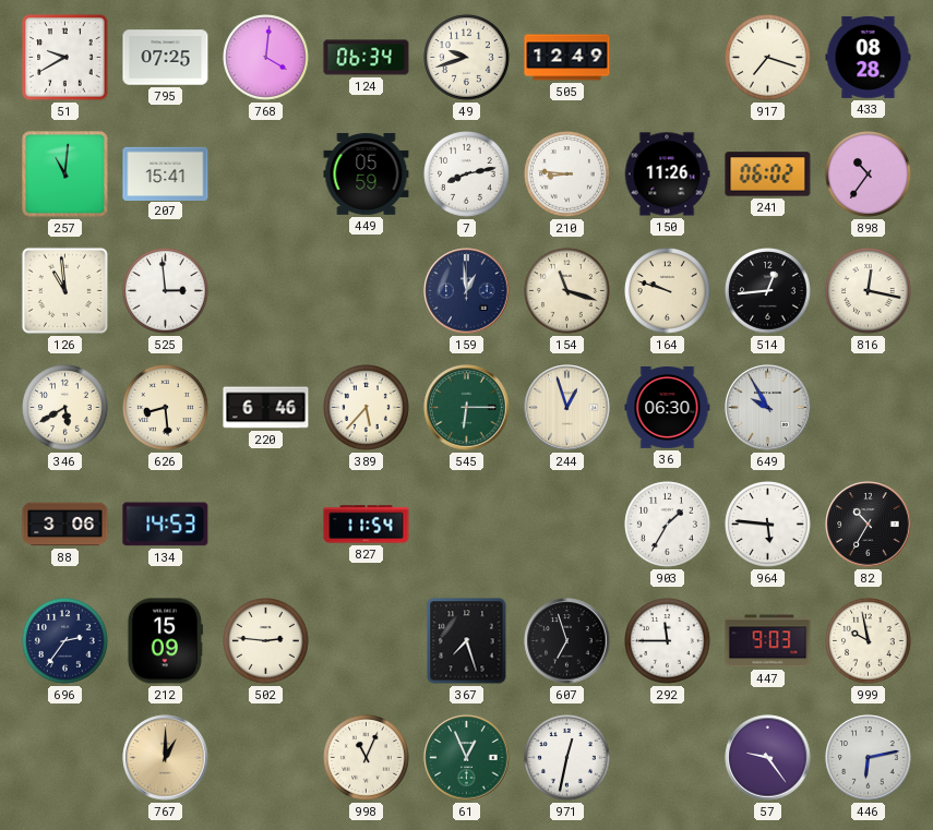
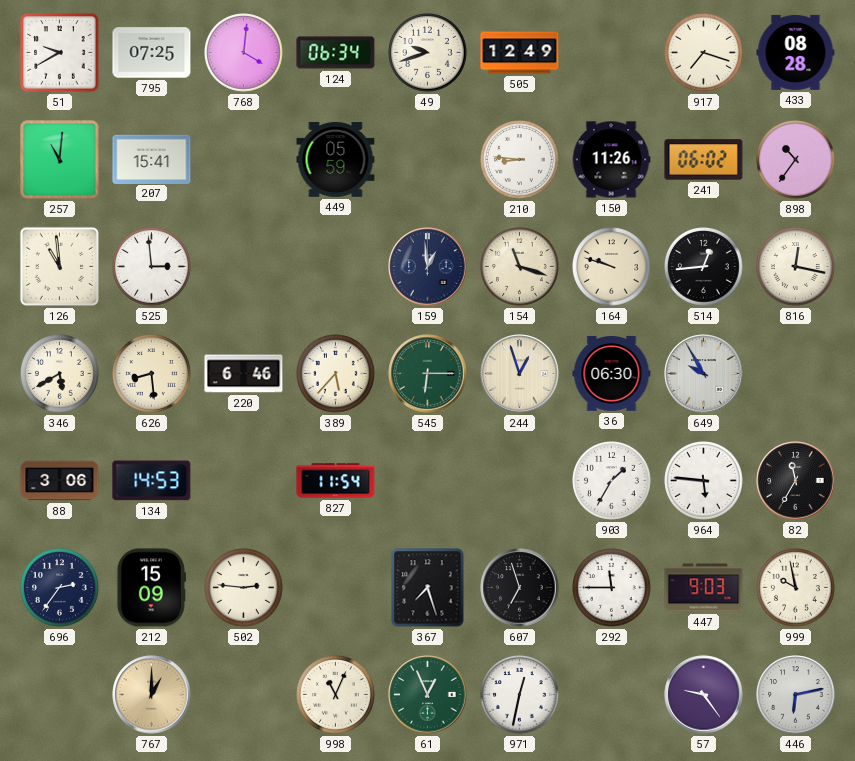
7: 8:13 -> none
82: 10:35 -> 11:35
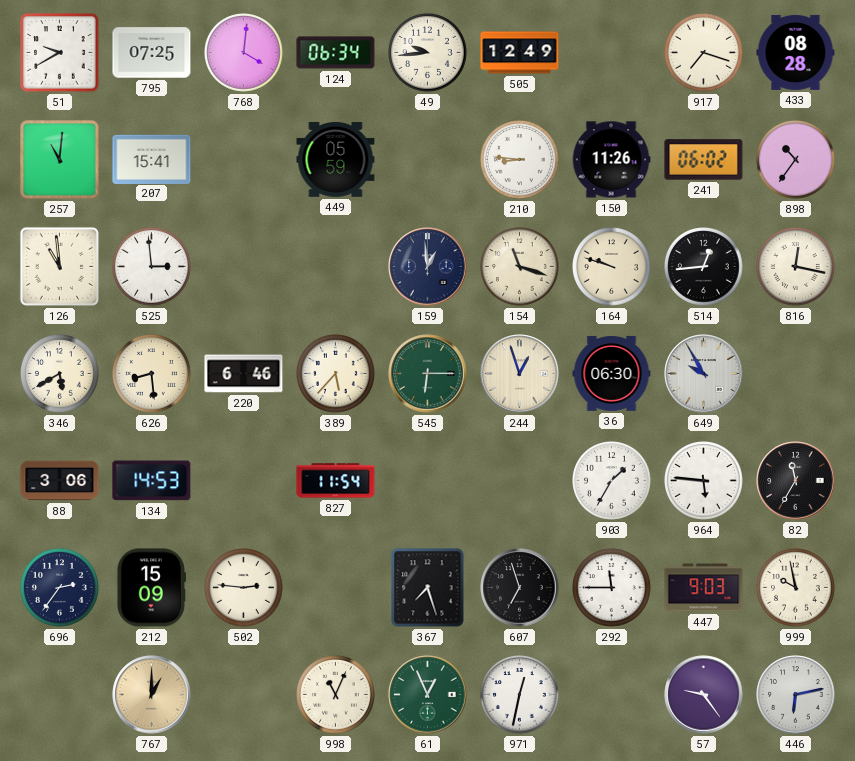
49: 9:42 -> 9:44
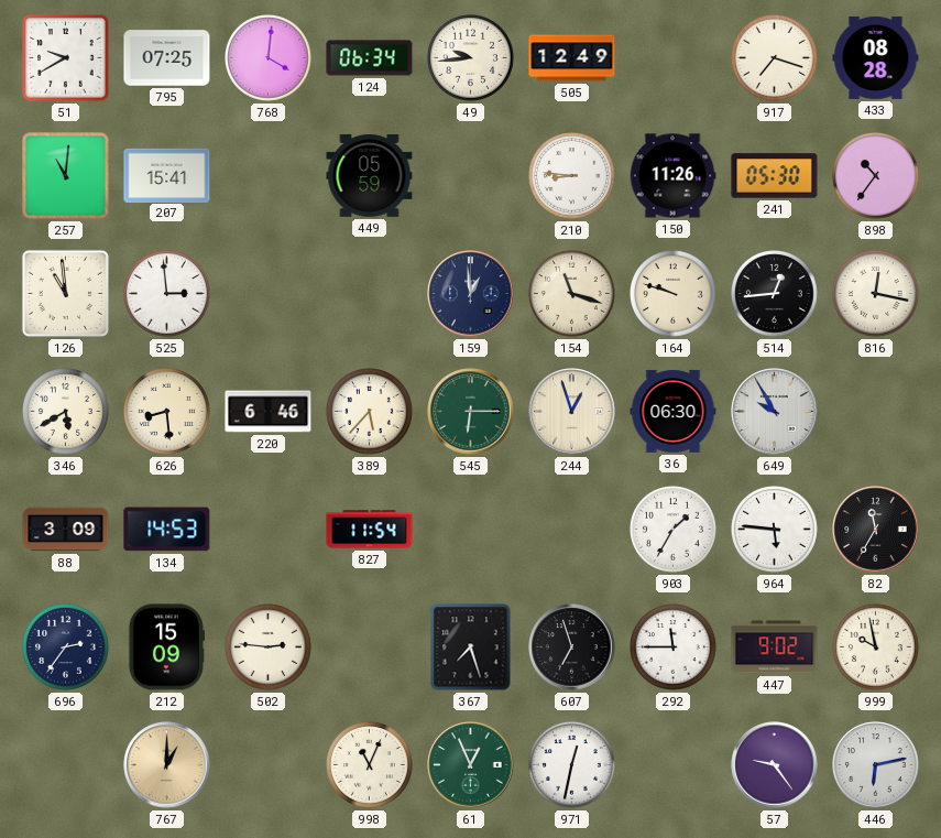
241: 06:02 -> 05:30
88: 3:06 -> 3:09
447: 9:03 -> 9:02
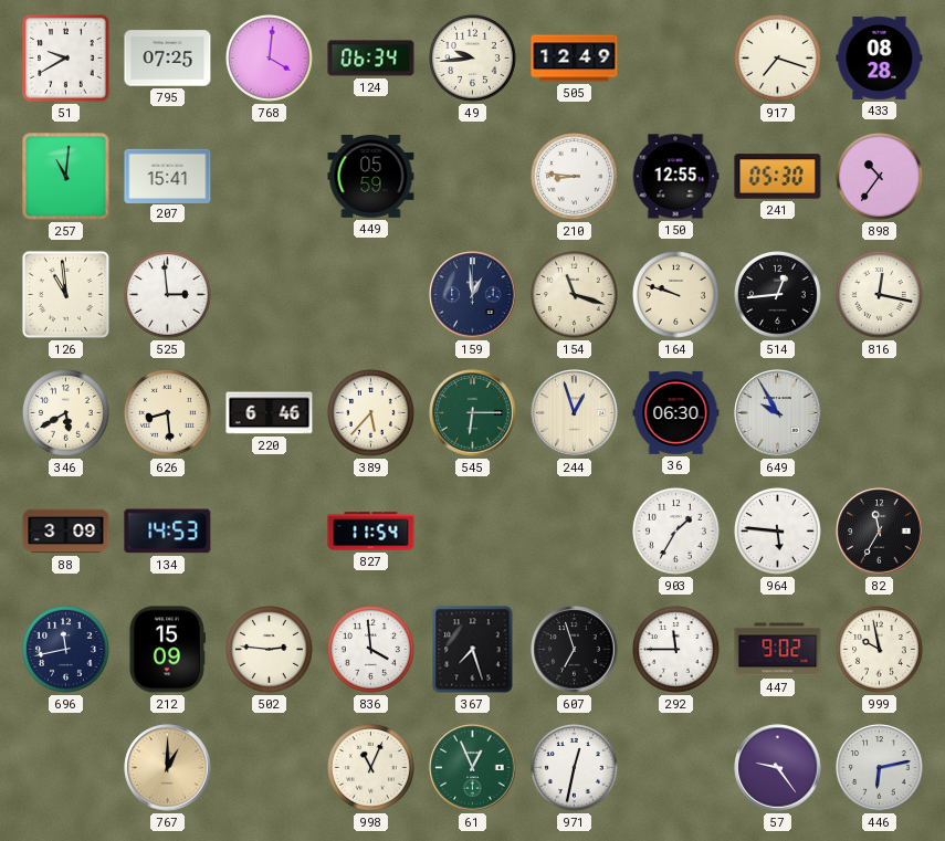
150: 11:26 -> 12:55
696: 2:36 -> 11:43
836: none -> 3:59
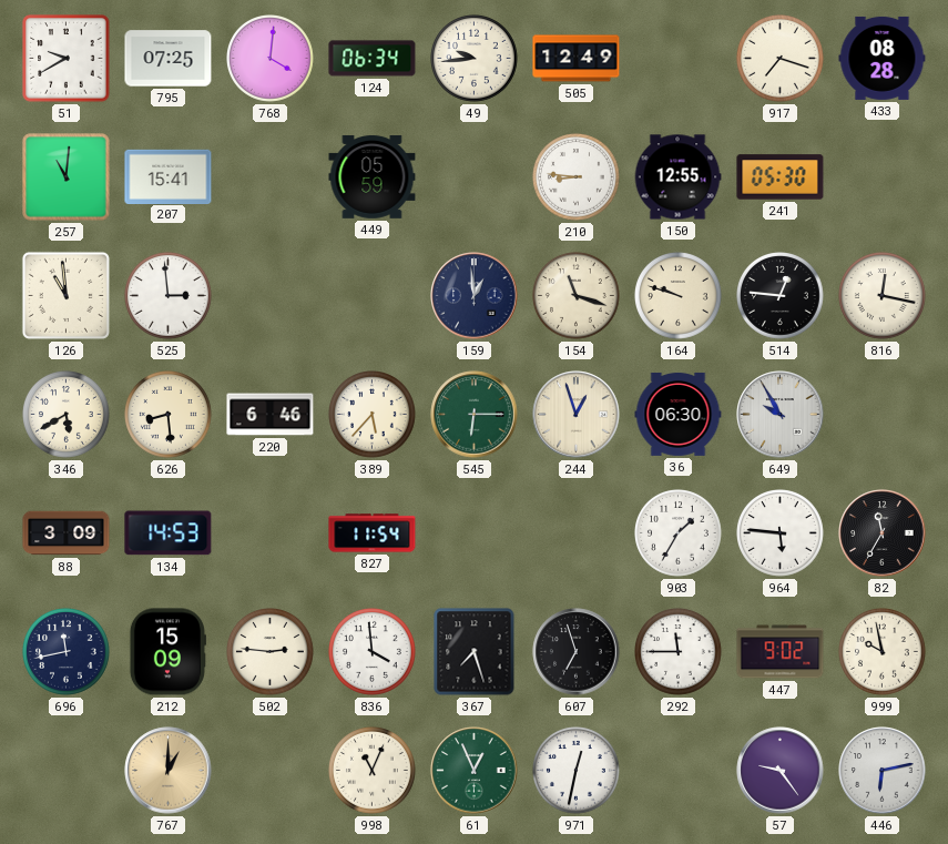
898: 10:36 -> none
514: 12:44 -> 12:46
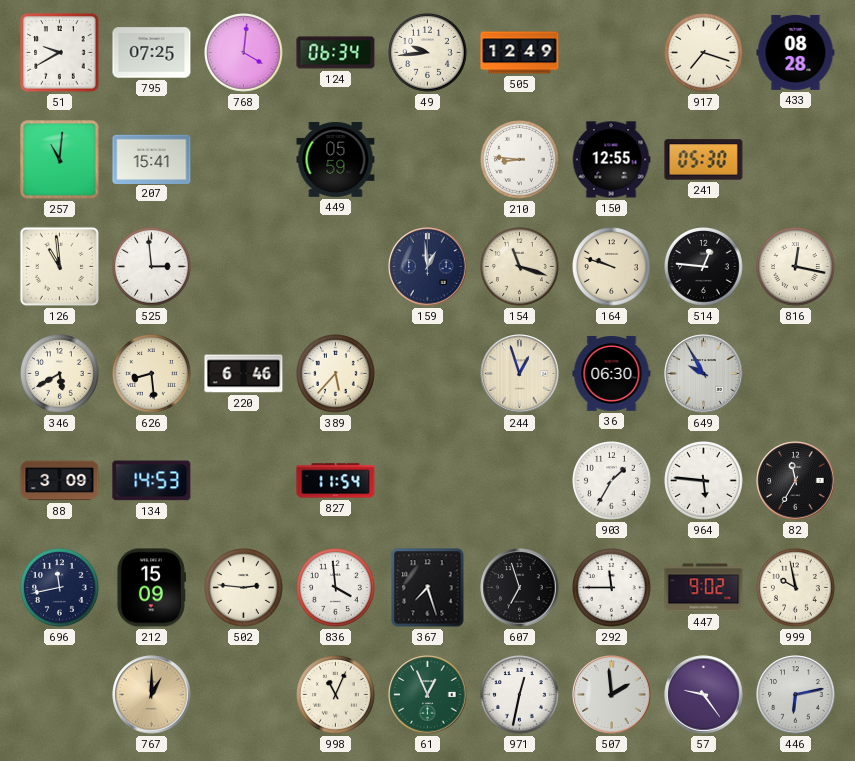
545: 6:15 -> none
507: none -> 1:59
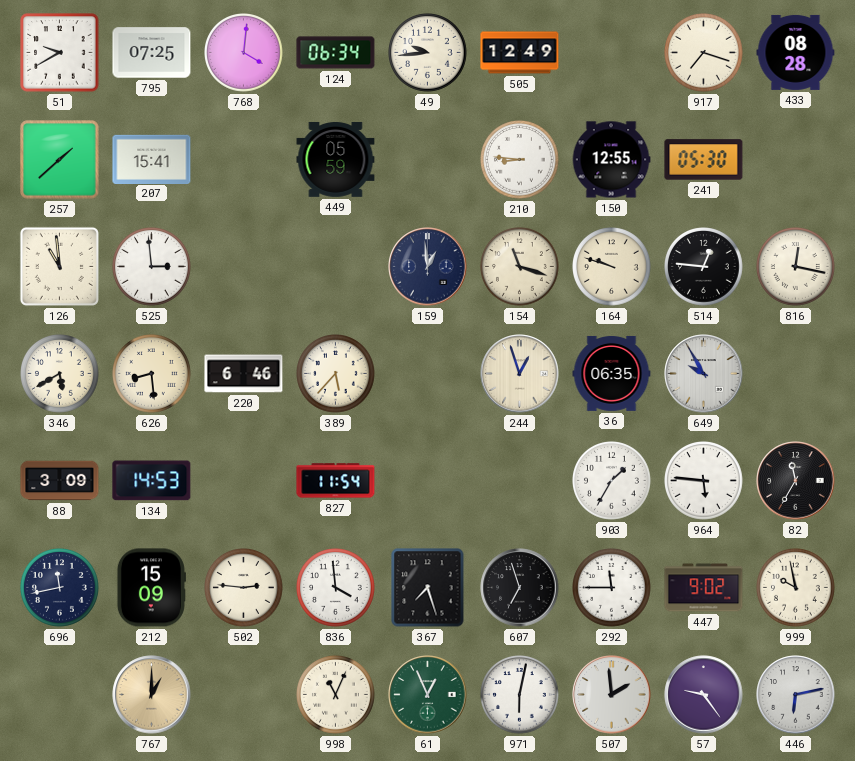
257: 11:01 -> 1:38
36: 06:30 -> 06:35
971: 12:32 -> 6:02
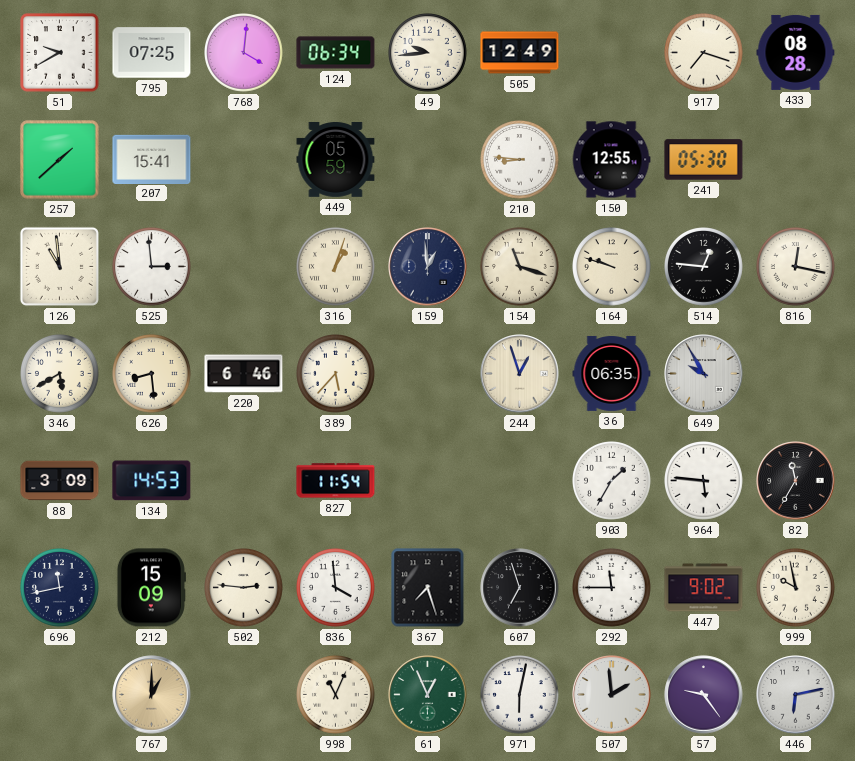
316: none -> 1:03
